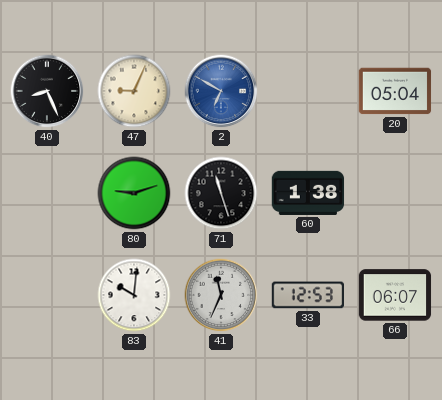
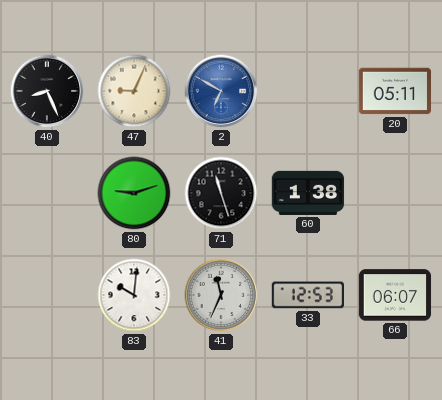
20: 05:04 -> 05:11
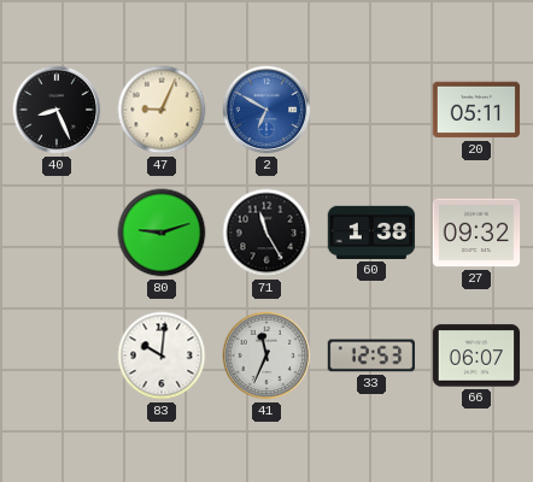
71: 11:27 -> 11:25
27: none -> 09:32
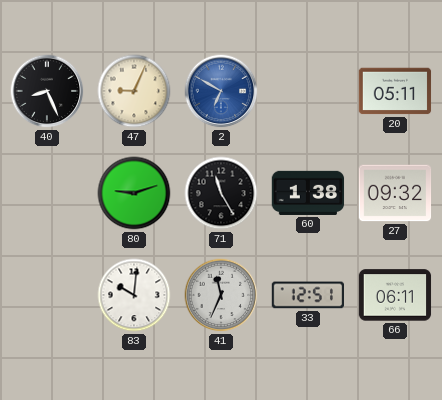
33: 12:53 -> 12:51
66: 06:07 -> 06:11
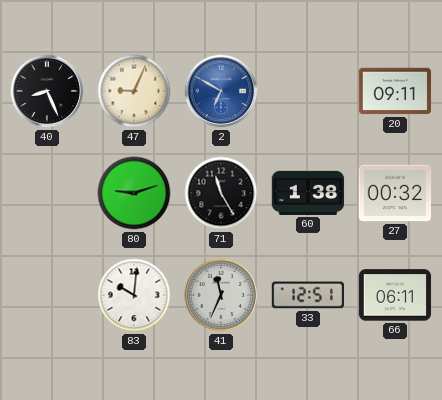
20: 05:11 -> 09:11
27: 09:32 -> 00:32
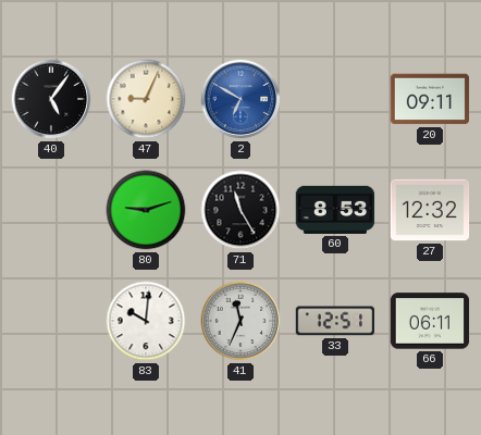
40: 8:26 -> 5:06
60: 1:38 -> 8:53
27: 00:32 -> 12:32
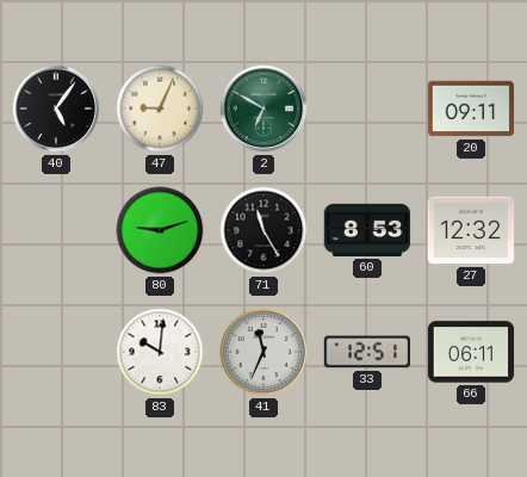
2 dial: blue -> green
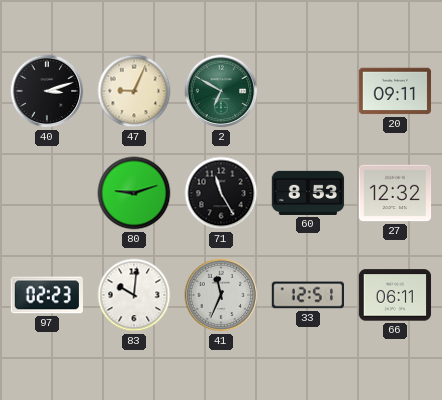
40: 5:06 -> 3:12
97: none -> 02:23
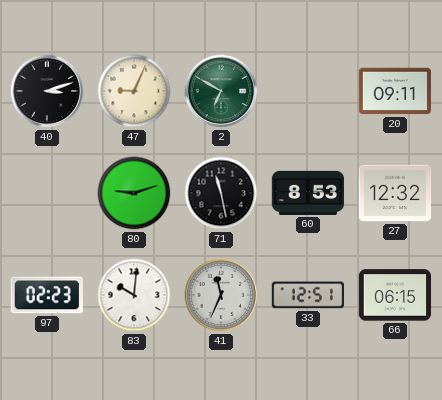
71: 11:25 -> 11:28
66: 06:11 -> 06:15
